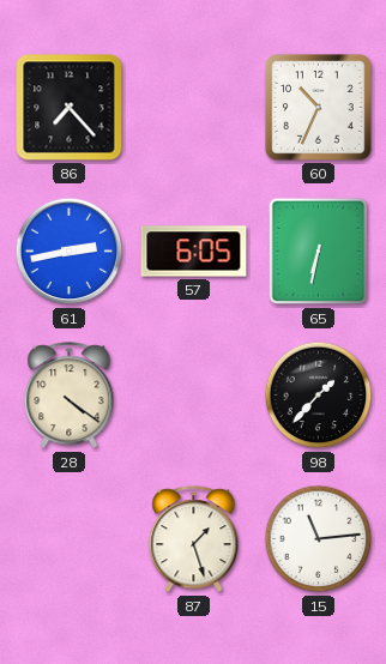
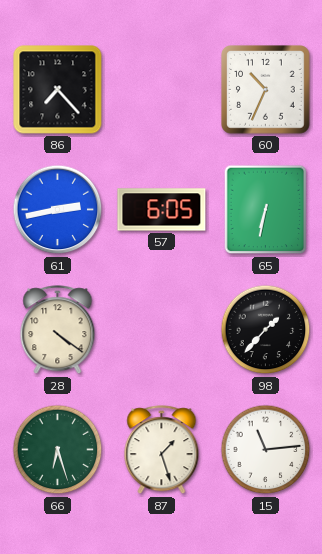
66: none -> 6:27
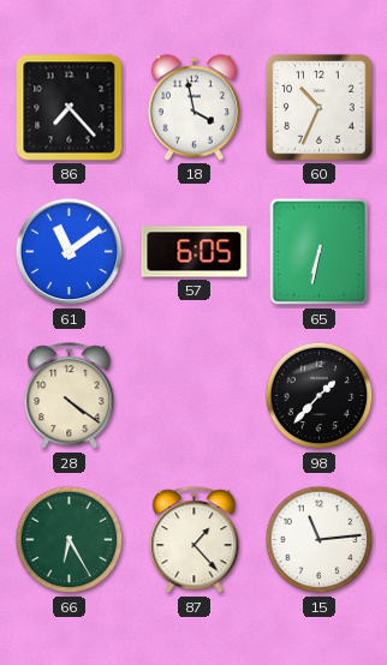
18: none -> 3:58
61: 2:43 -> 11:09
66: 6:27 -> 6:25
87: 1:27 -> 1:23
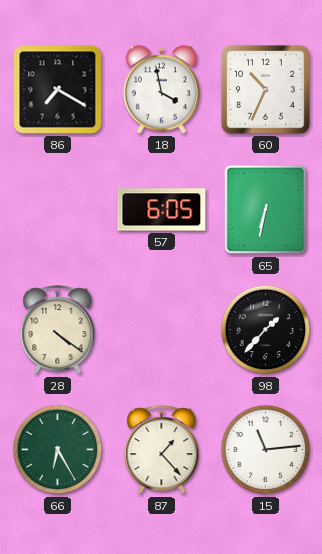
86: 7:23 -> 7:20
61: 11:09 -> none
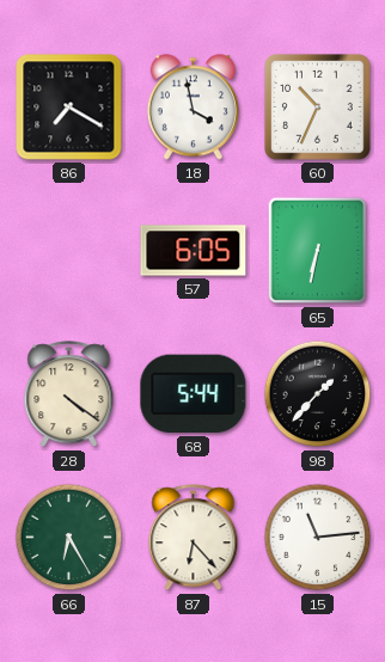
68: none -> 5:44
87: 1:23 -> 6:23
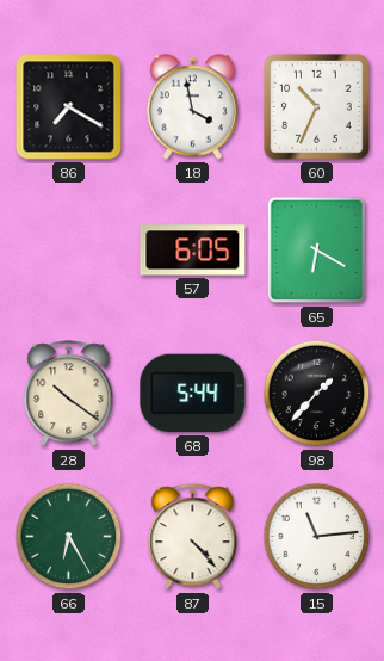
65: 6:32 -> 6:20
28: 4:21 -> 10:21
87: 6:23 -> 4:23
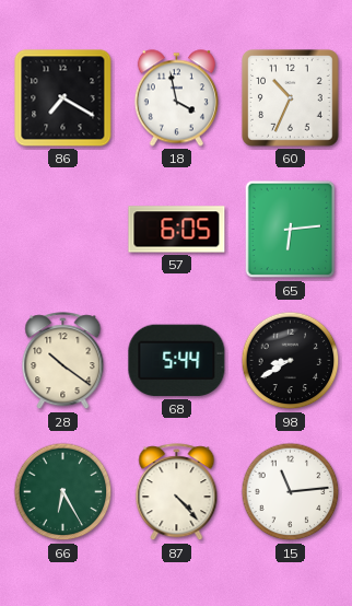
65: 6:20 -> 6:14
98: 1:37 -> 8:40
